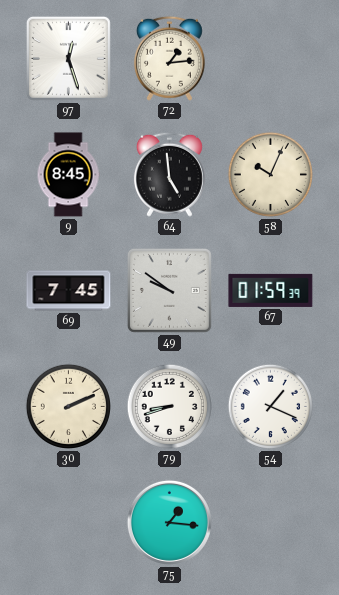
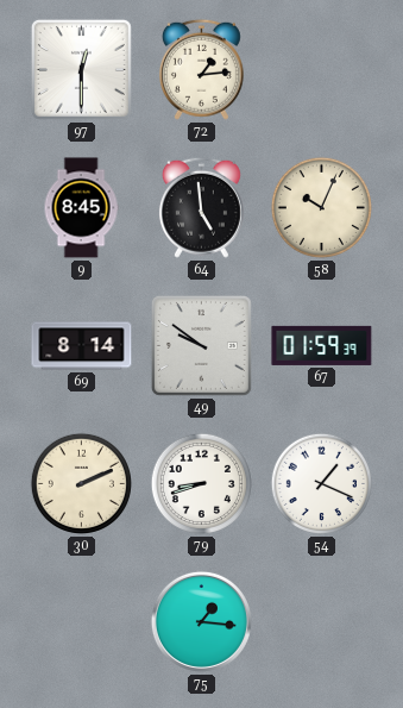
97: 12:27 -> 12:30
69: 7:45 -> 8:14
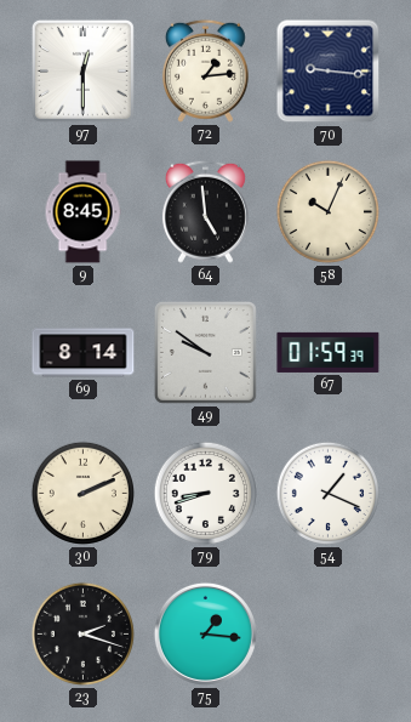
70: none -> 9:16
23: none -> 2:18
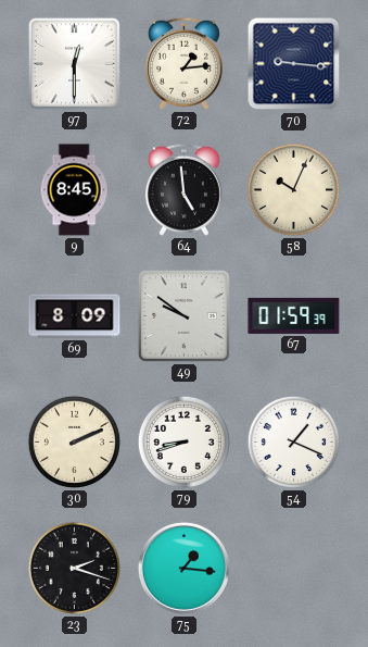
69: 8:14 -> 8:09
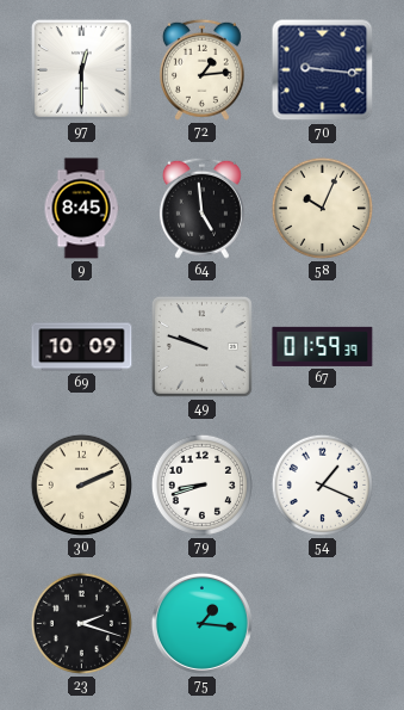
69: 8:09 -> 10:09
49: 9:51 -> 9:48
